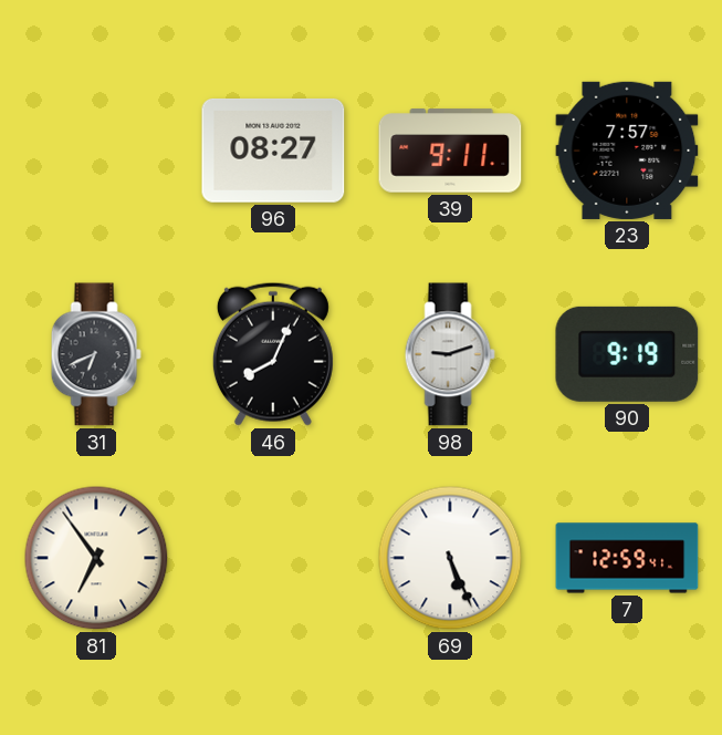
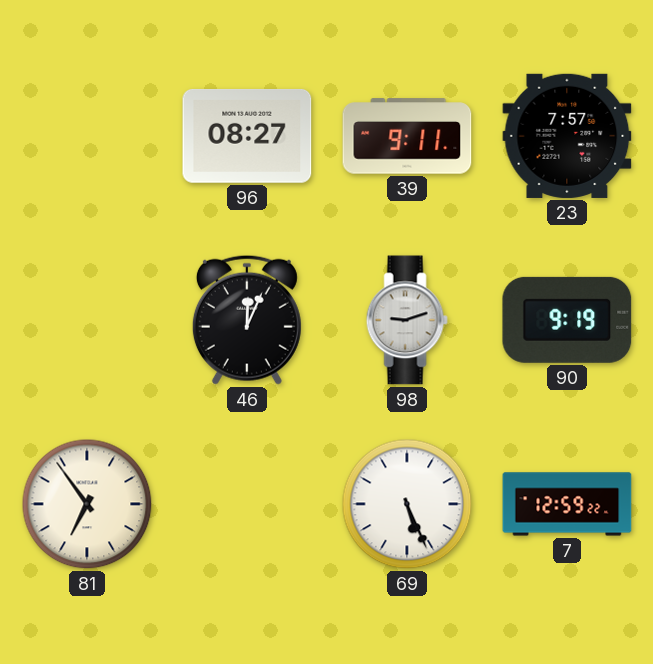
31: 6:41 -> none
46: 8:04 -> 12:04
7: 12:59:41 -> 12:59:22
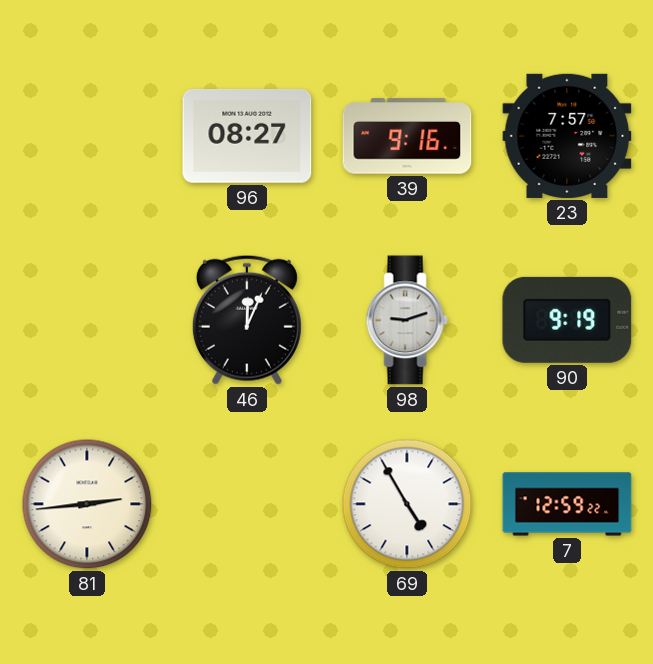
39: 9:11 -> 9:16
81: 6:54 -> 2:44
69: 5:26 -> 4:55
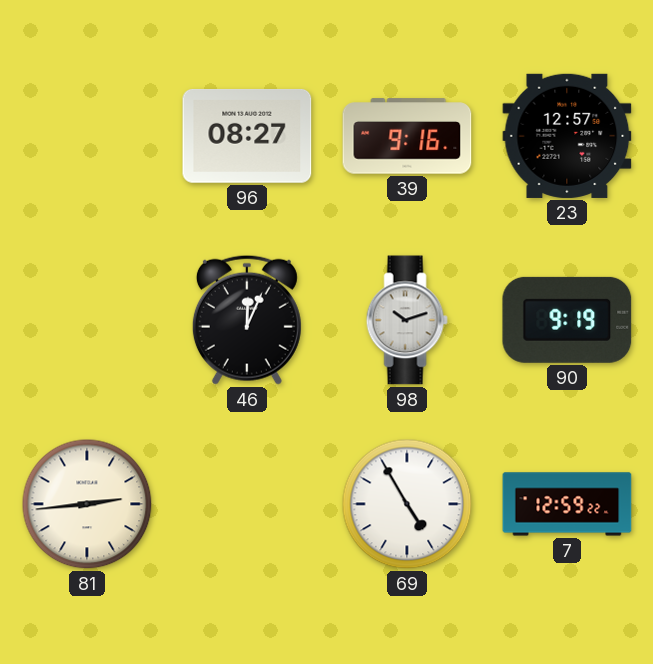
23: 7:57 -> 12:57
98: 9:12 -> 10:12
